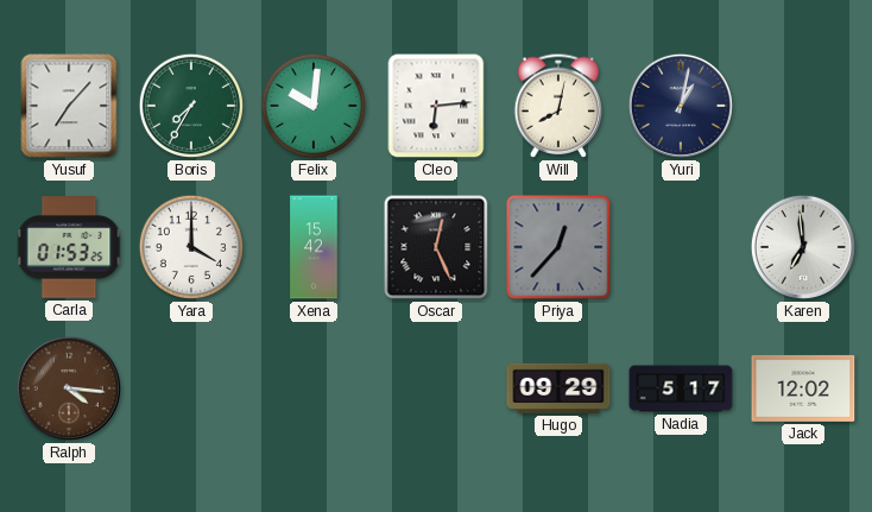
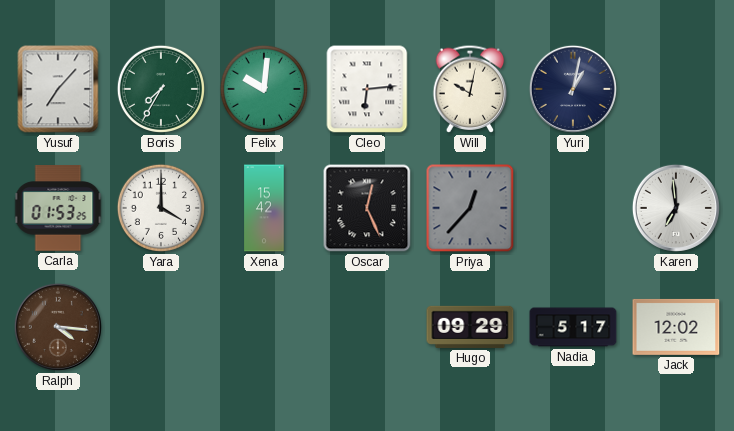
Will: 8:02 -> 10:02
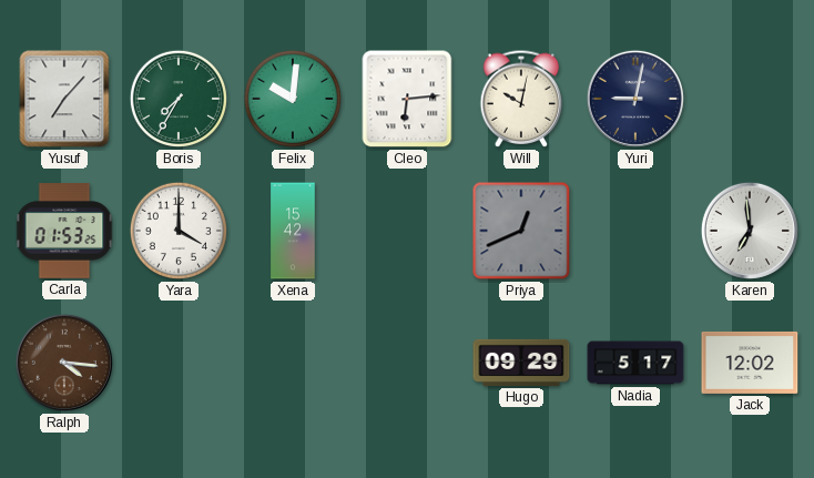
Yuri: 1:02 -> 9:02
Oscar: 12:26 -> none
Priya: 12:37 -> 12:41
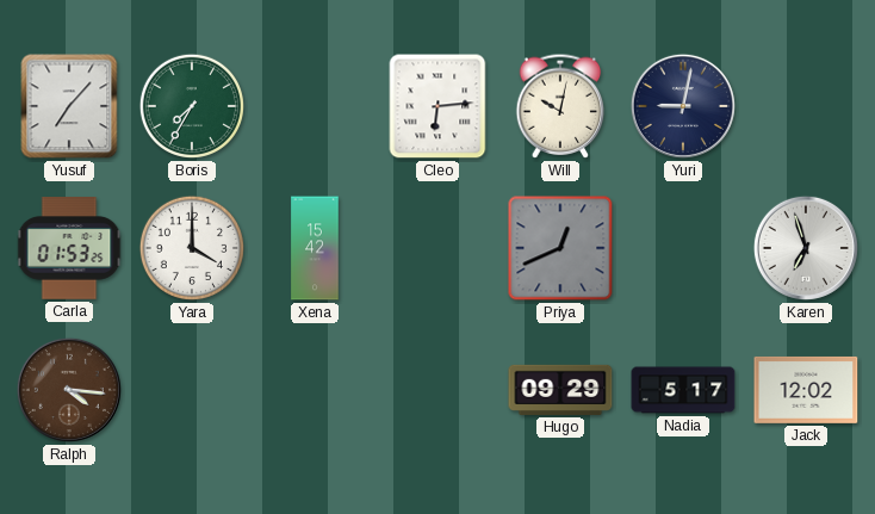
Felix: 10:01 -> none
Karen: 6:59 -> 6:57
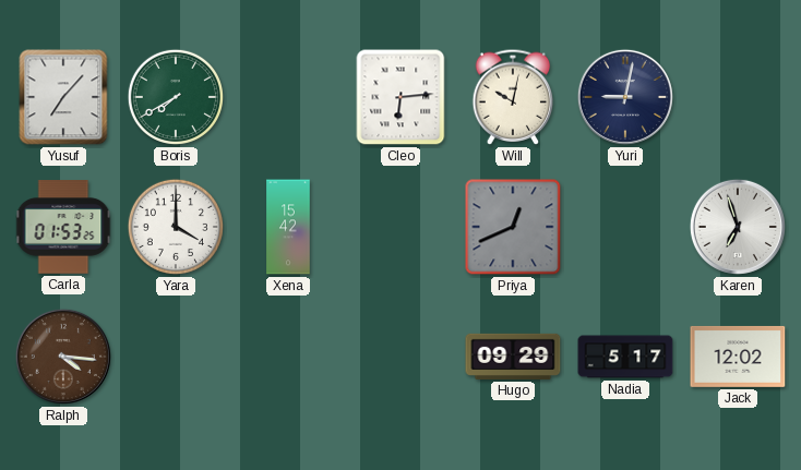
Boris: 7:35 -> 7:40
